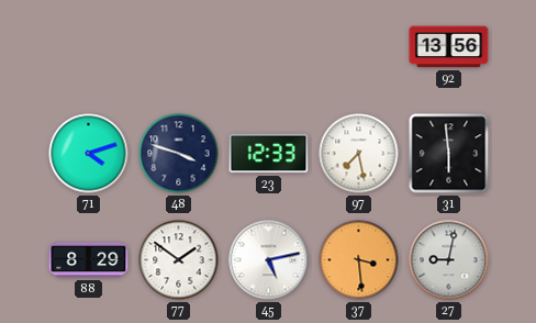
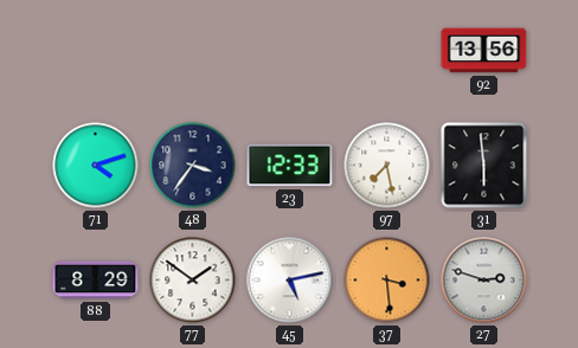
48: 3:48 -> 3:36
27: 9:02 -> 2:48
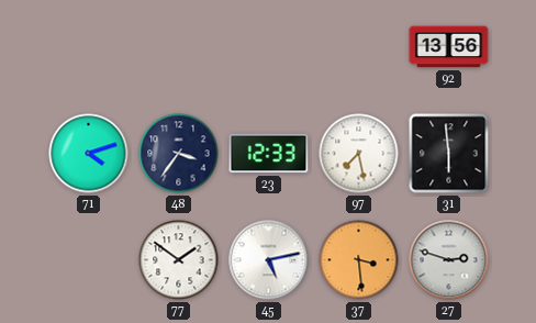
88: 8:29 -> none
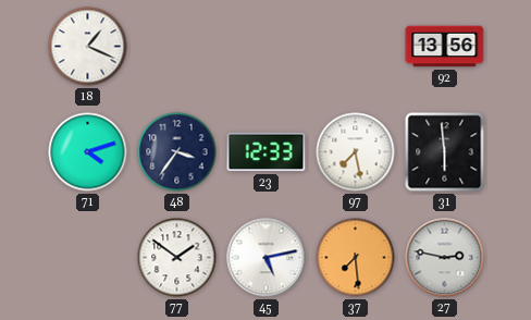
18: none -> 1:19
37: 3:29 -> 7:29
27: 2:48 -> 2:47
